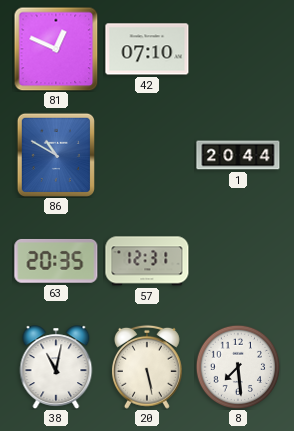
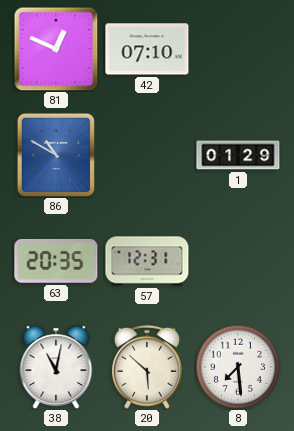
1: 20:44 -> 01:29
20: 5:28 -> 5:52
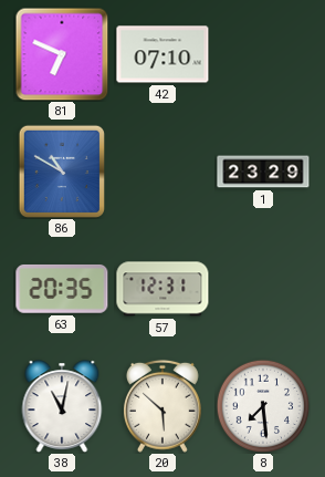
81: 12:49 -> 6:49
1: 01:29 -> 23:29
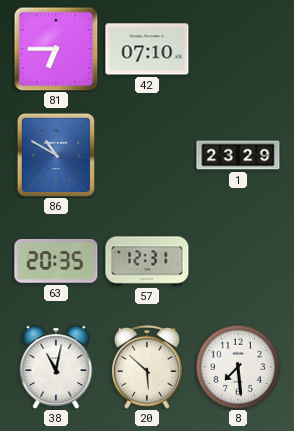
81: 6:49 -> 6:45
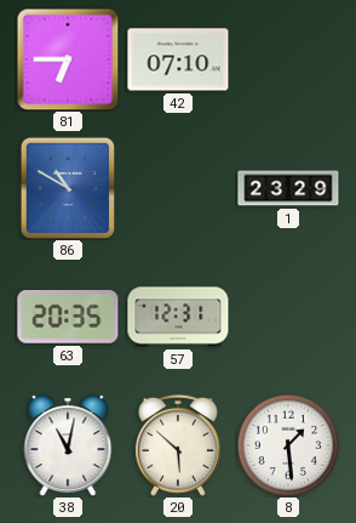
8: 7:29 -> 1:29
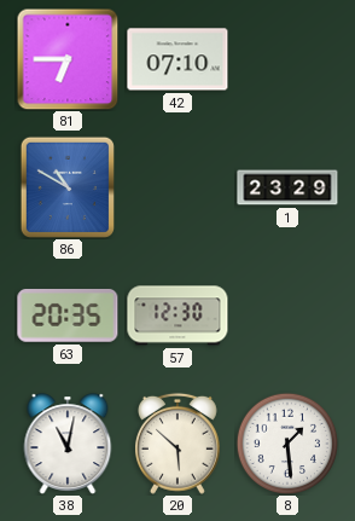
57: 12:31 -> 12:30
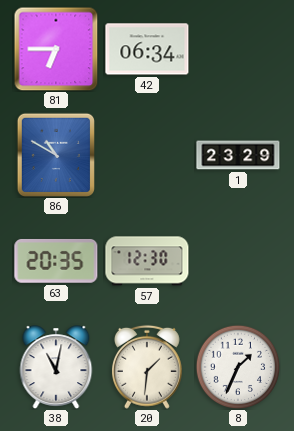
42: 07:10 -> 06:34
20: 5:52 -> 1:31
8: 1:29 -> 1:34
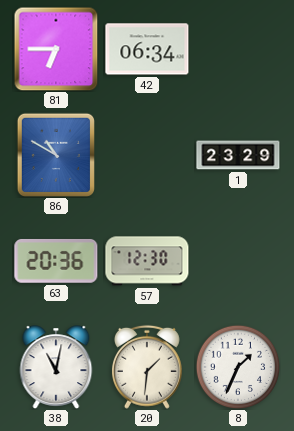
63: 20:35 -> 20:36
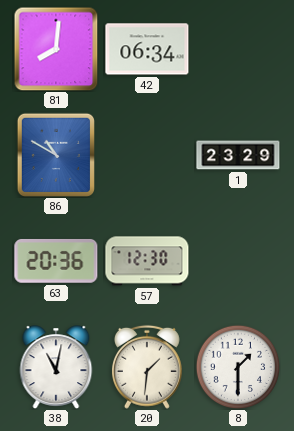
81: 6:45 -> 8:01
8: 1:34 -> 1:30
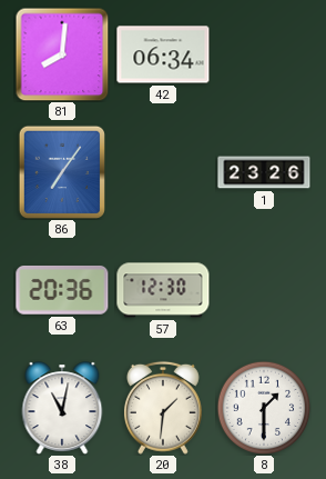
86: 10:50 -> 7:06
1: 23:29 -> 23:26
